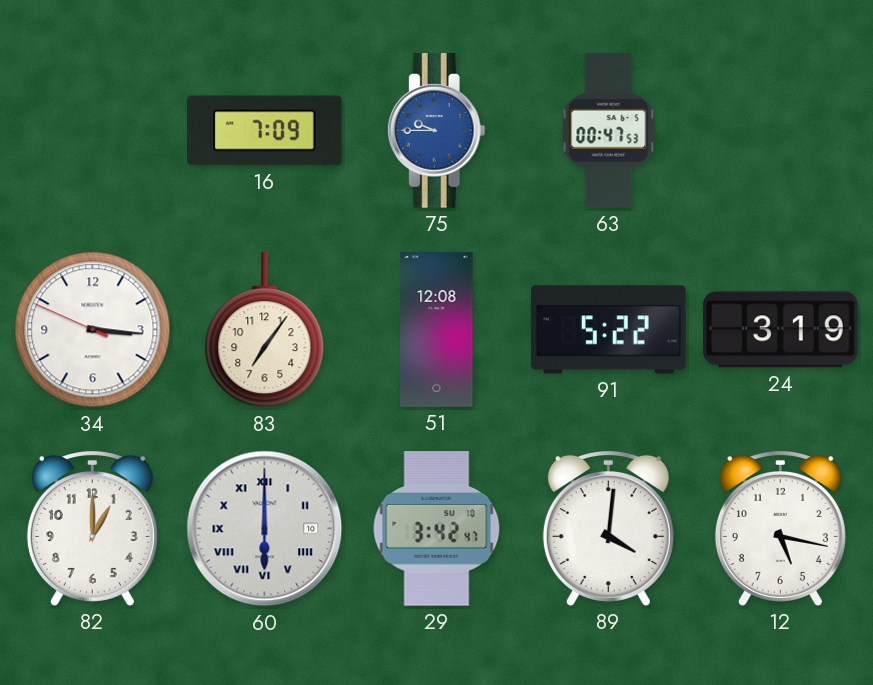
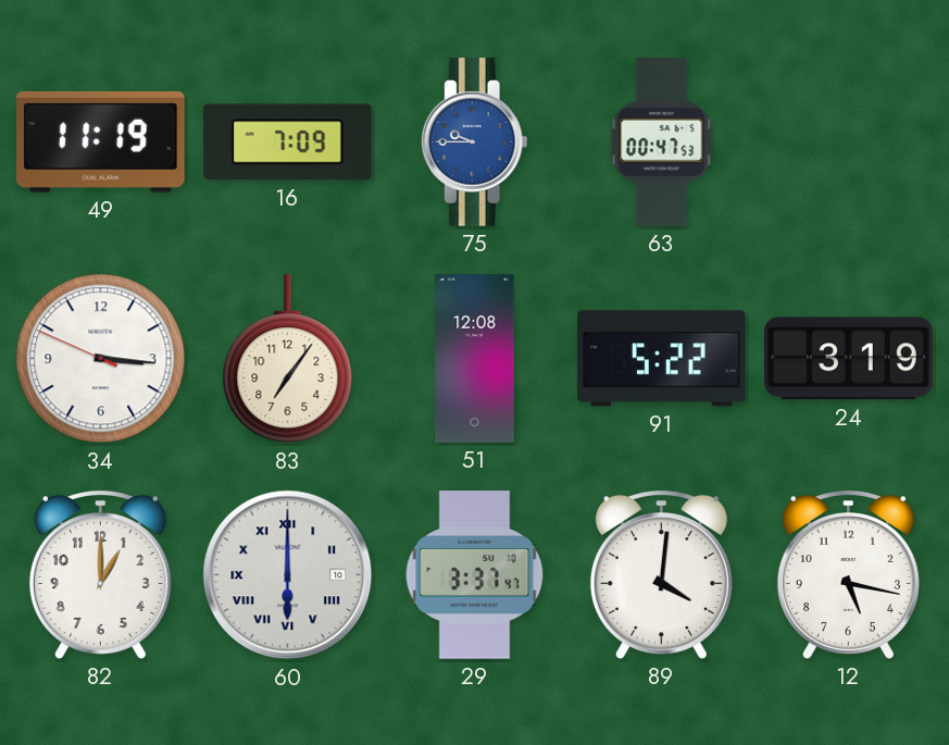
49: none -> 11:19
29: 3:42 -> 3:37
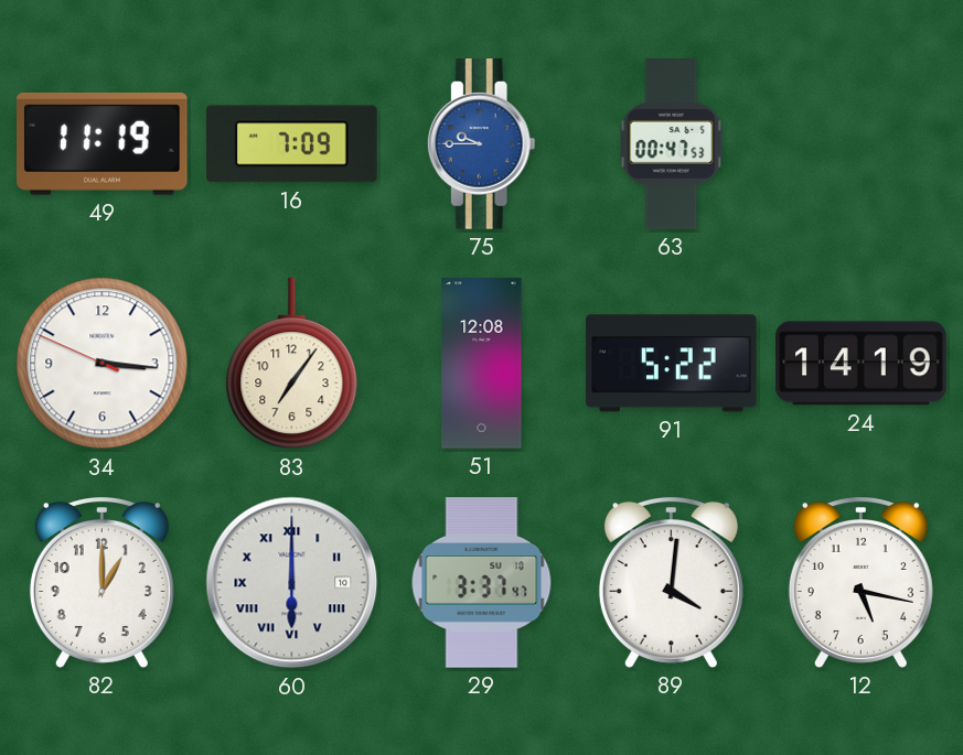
24: 3:19 -> 14:19
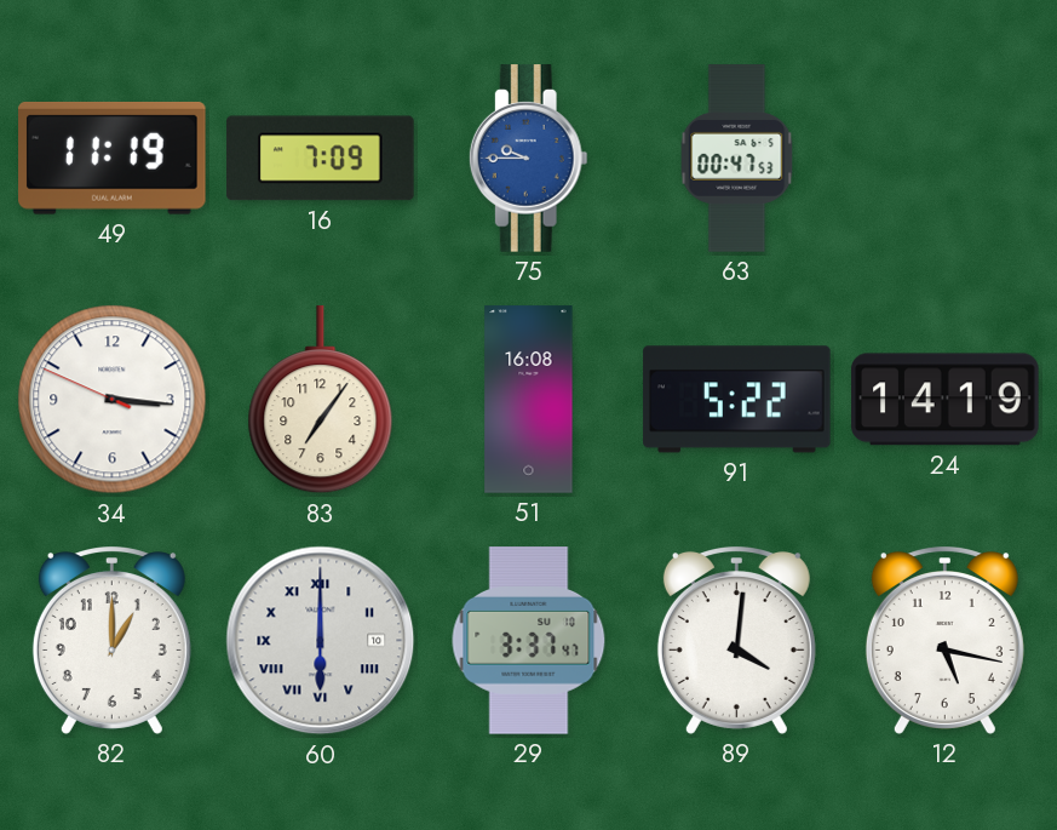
51: 12:08 -> 16:08
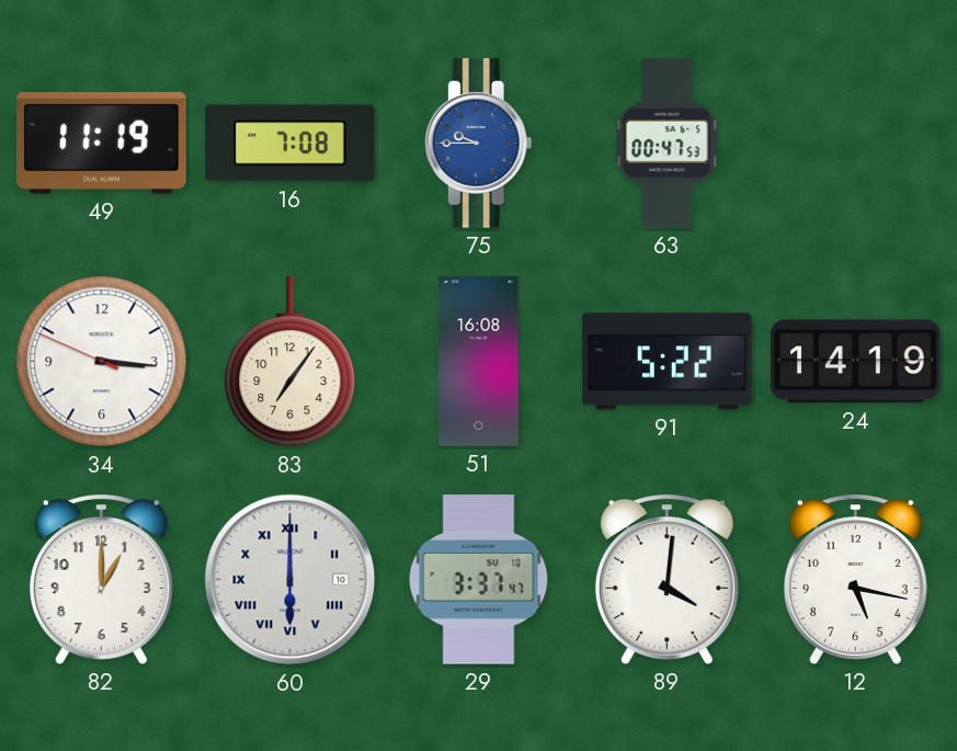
16: 7:09 -> 7:08
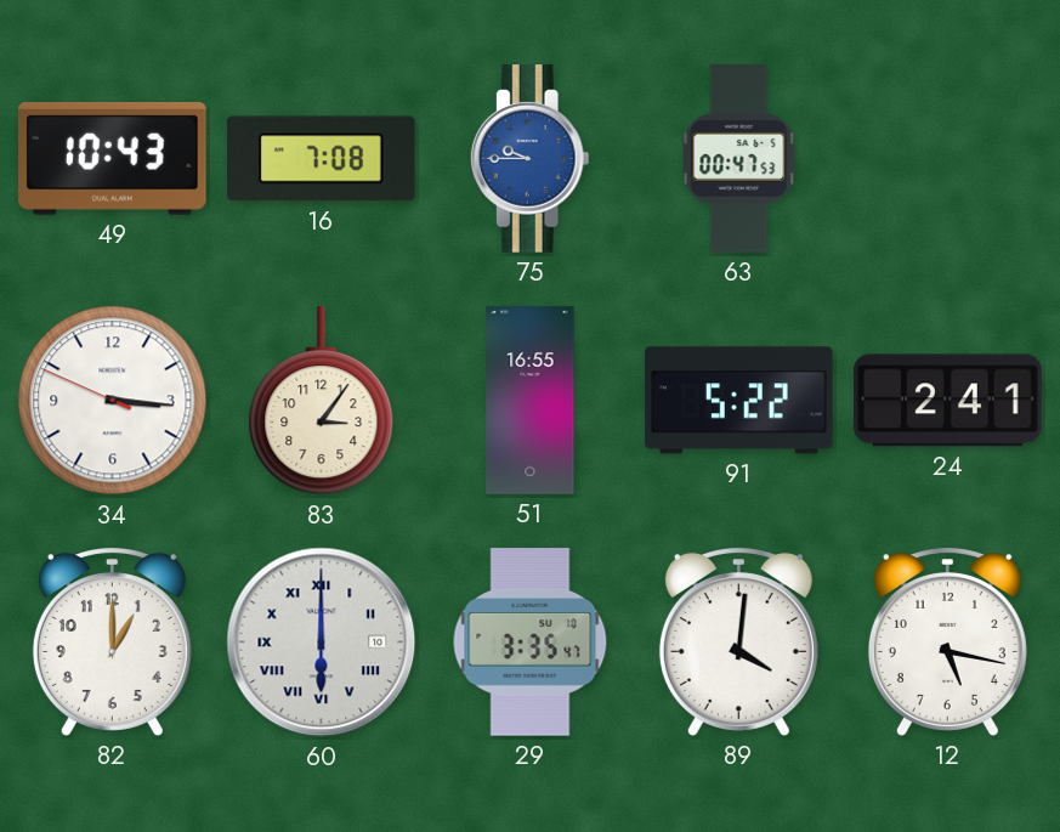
49: 11:19 -> 10:43
83: 7:06 -> 3:06
51: 16:08 -> 16:55
24: 14:19 -> 2:41
29: 3:37 -> 3:35
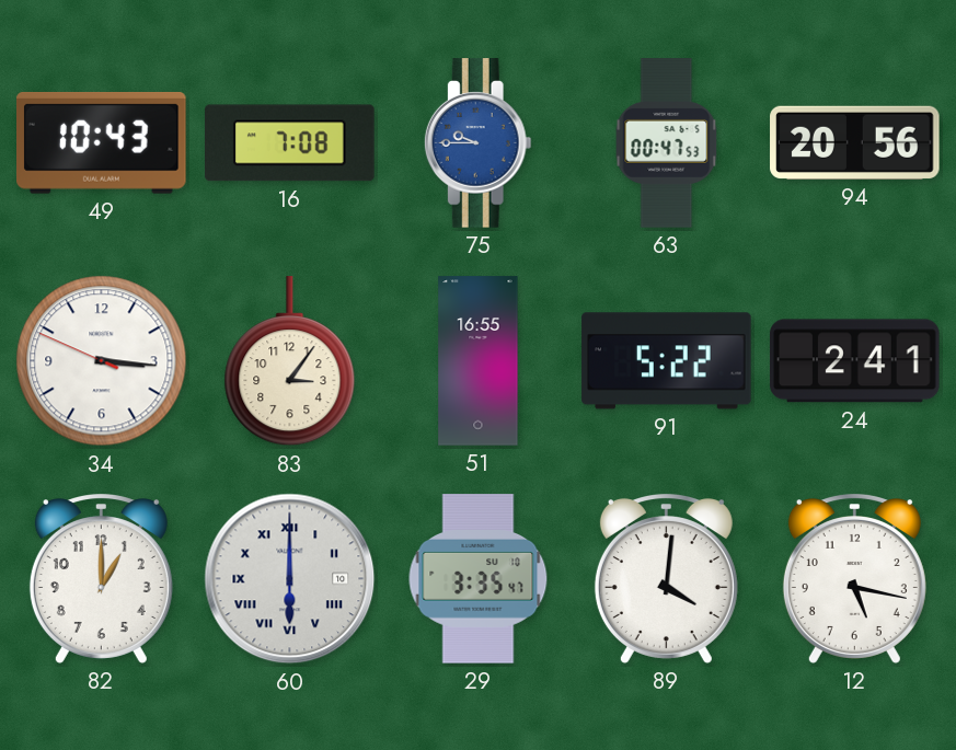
94: none -> 20:56
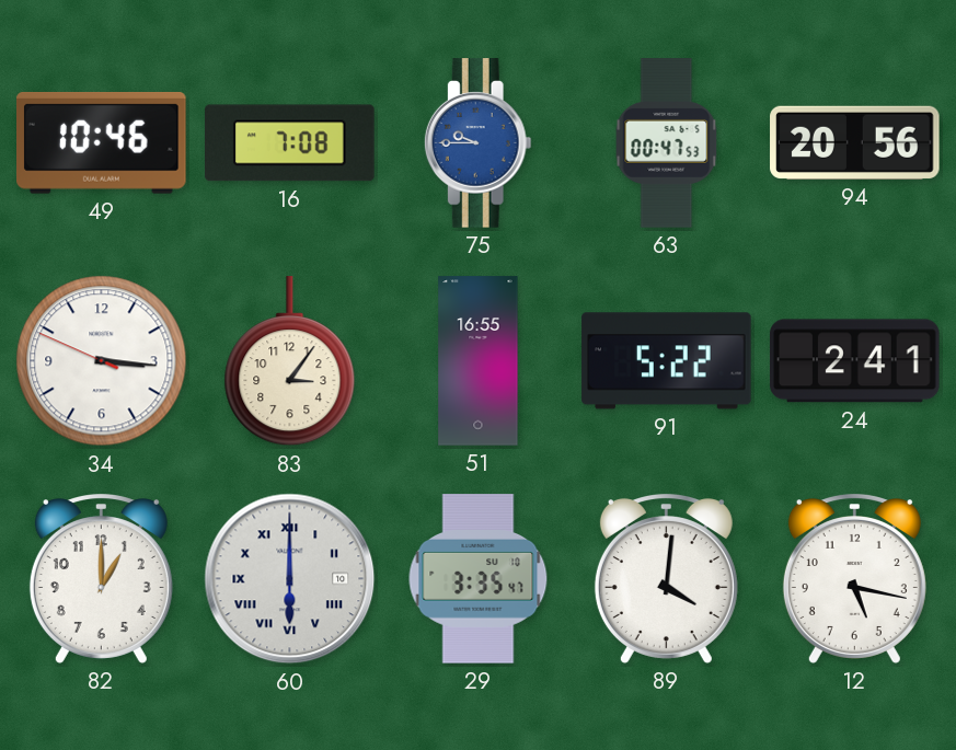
49: 10:43 -> 10:46
